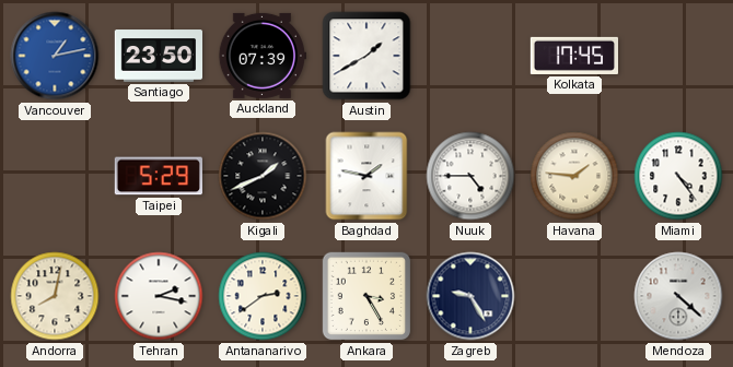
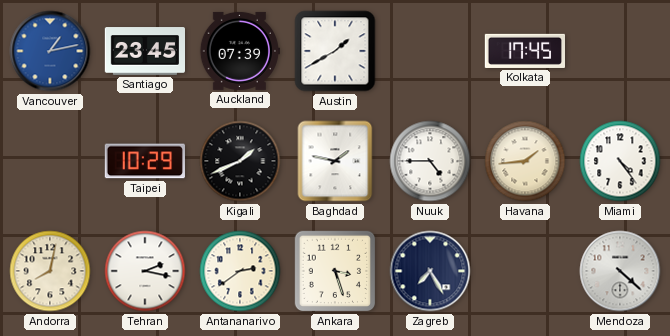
Santiago: 23:50 -> 23:45
Taipei: 5:29 -> 10:29
Havana: 1:46 -> 1:44
Ankara: 3:25 -> 3:27
Zagreb: 9:25 -> 7:25
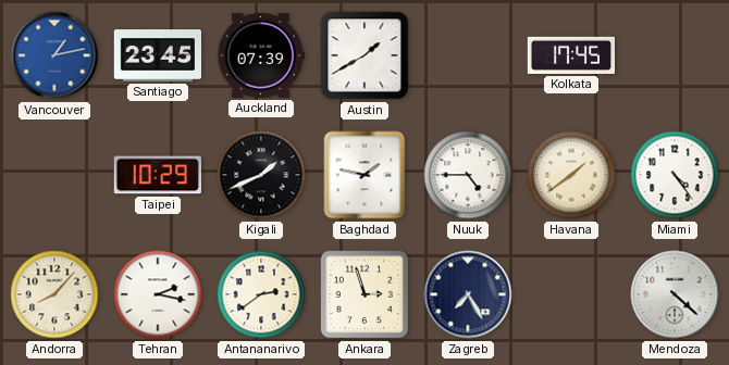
Havana: 1:44 -> 1:39
Andorra: 8:02 -> 8:07
Ankara: 3:27 -> 2:57
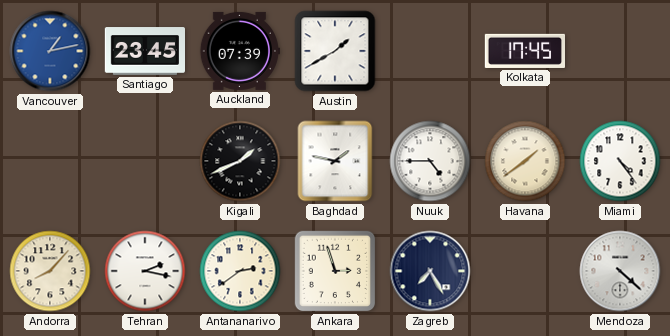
Taipei: 10:29 -> none
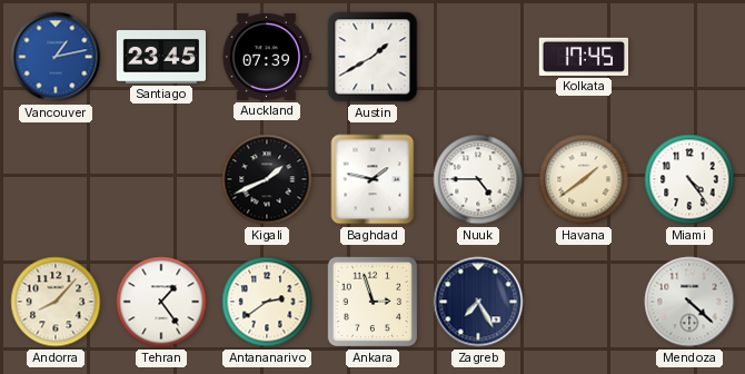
Tehran: 2:17 -> 1:24
